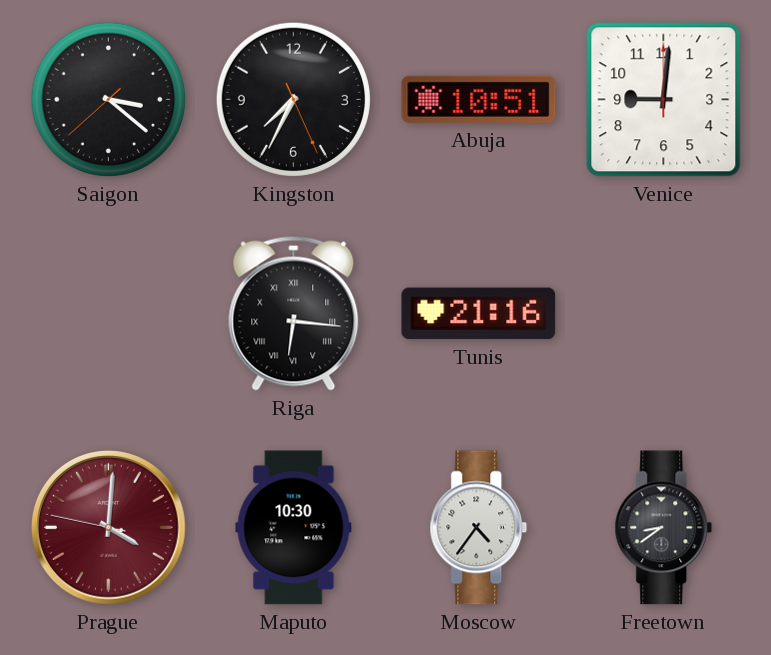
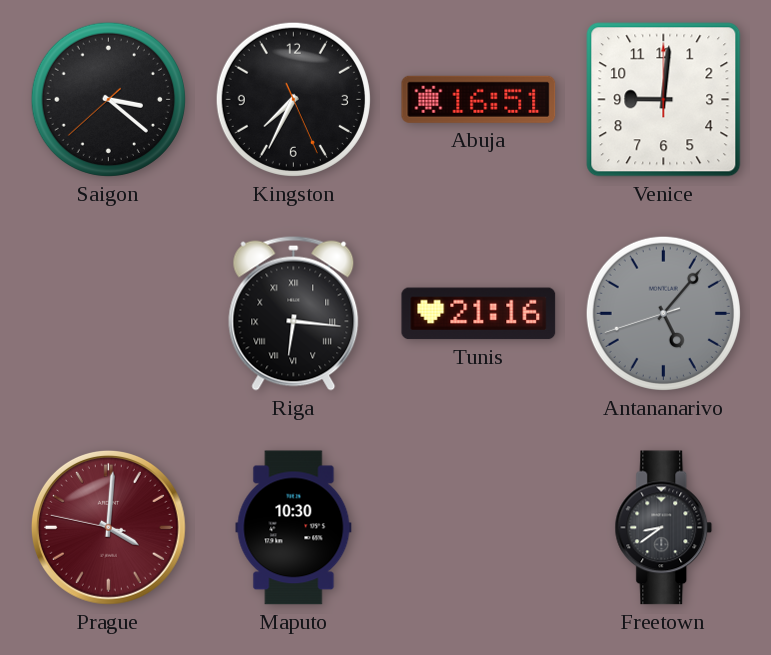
Abuja: 10:51 -> 16:51
Antananarivo: none -> 5:06
Moscow: 4:36 -> none
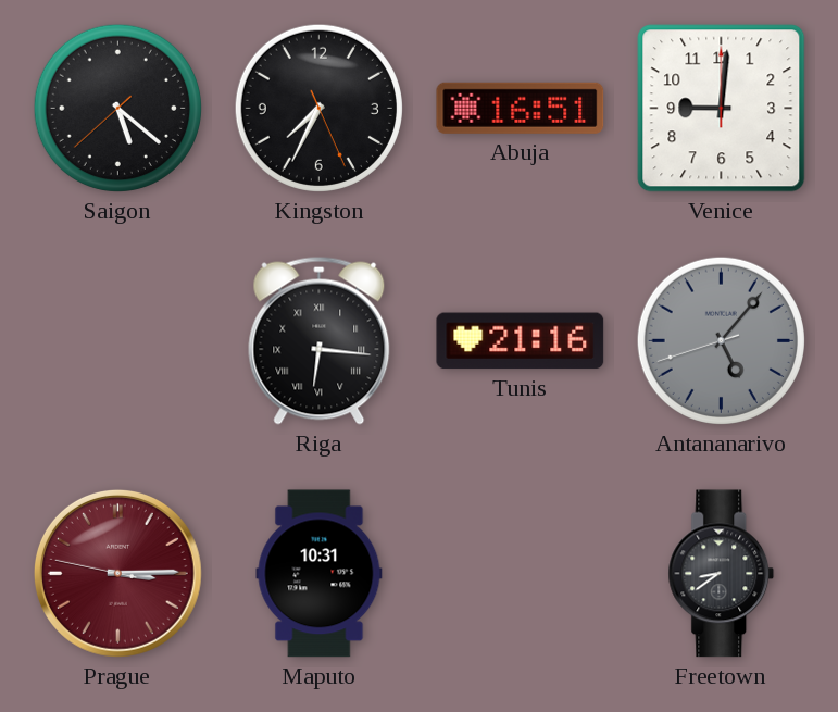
Saigon: 3:21 -> 5:21
Prague: 4:00 -> 3:14
Maputo: 10:30 -> 10:31
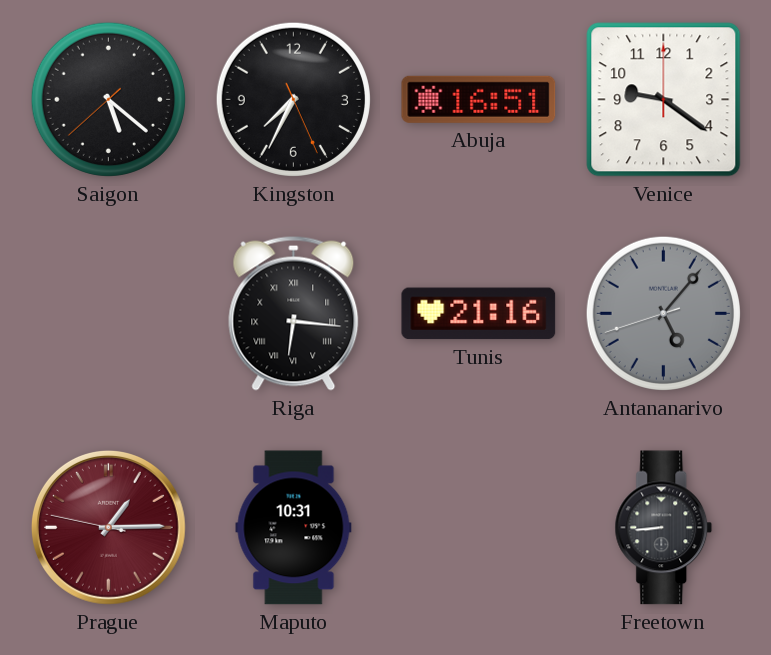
Venice: 9:01 -> 9:21
Prague: 3:14 -> 1:14
Freetown: 8:39 -> 8:44
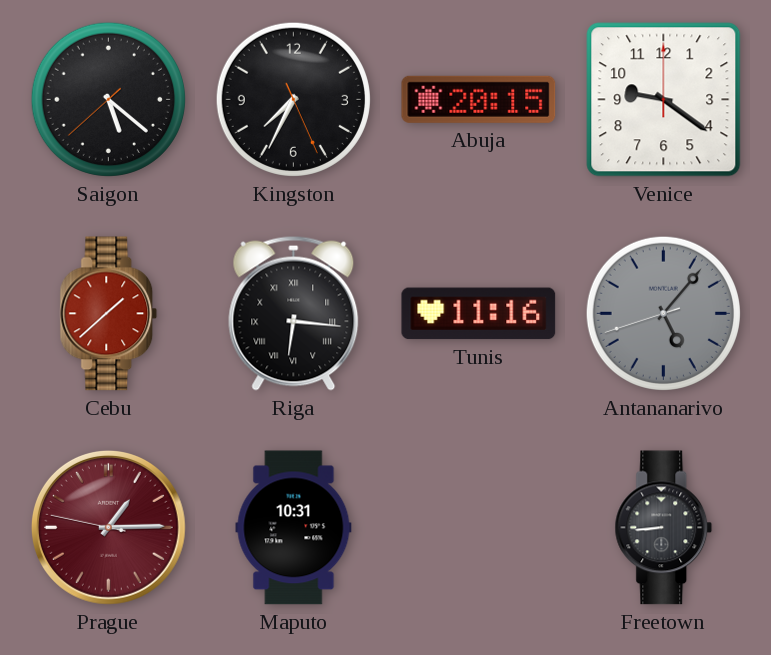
Abuja: 16:51 -> 20:15
Cebu: none -> 1:38
Tunis: 21:16 -> 11:16
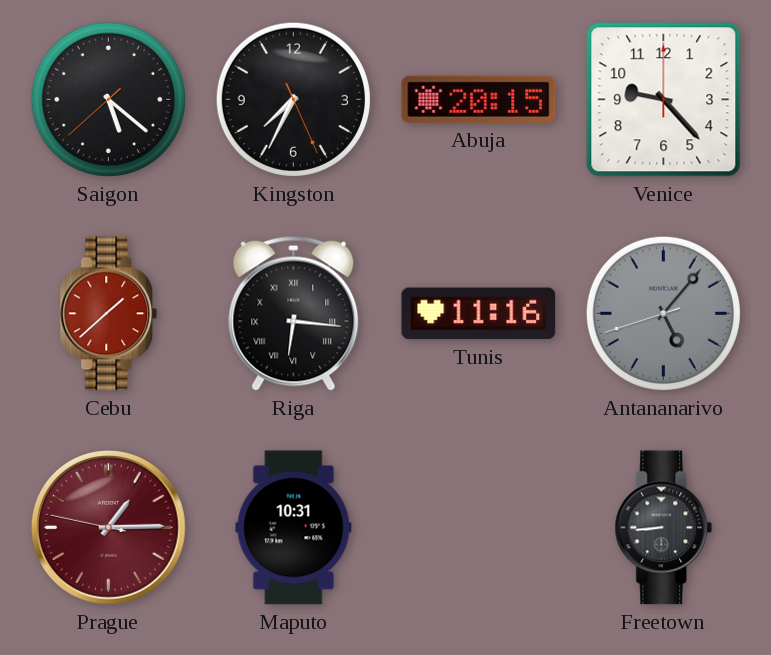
Venice: 9:21 -> 9:23
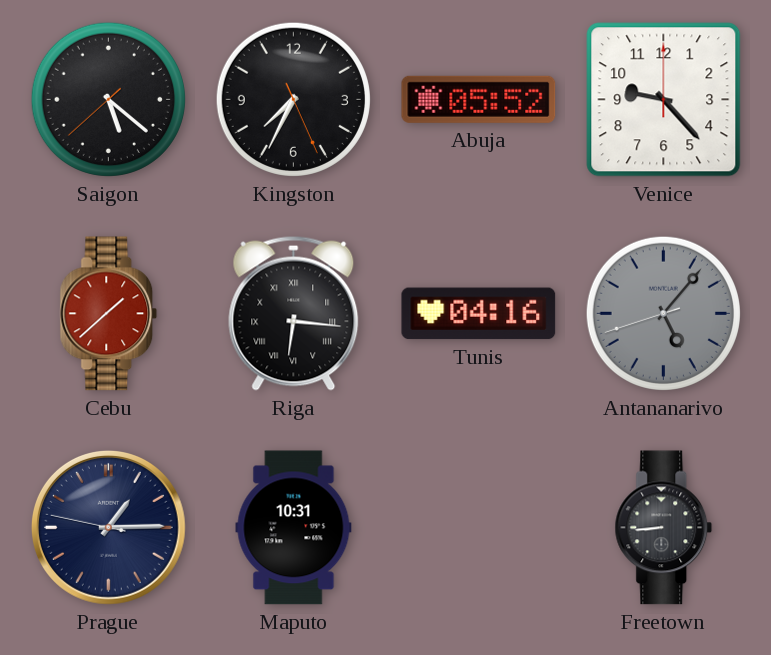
Abuja: 20:15 -> 05:52
Tunis: 11:16 -> 04:16
Prague dial: burgundy -> navy
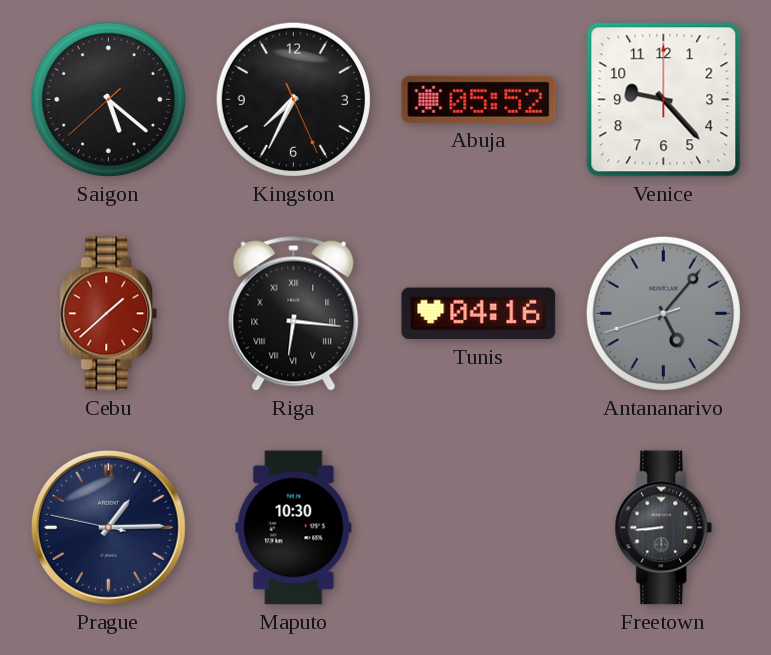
Maputo: 10:31 -> 10:30
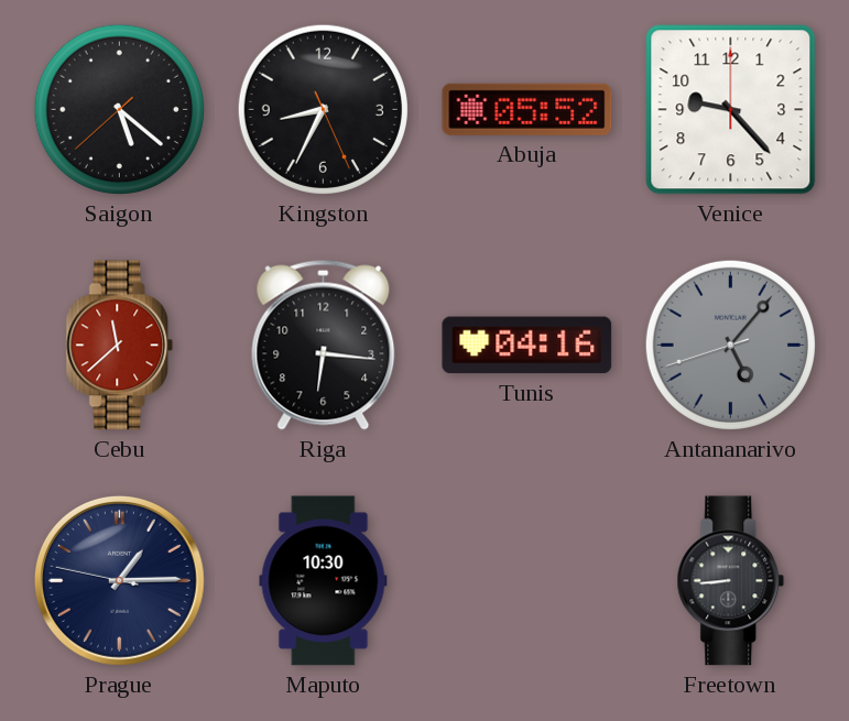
Kingston: 7:34 -> 8:34
Cebu: 1:38 -> 11:38
Riga numerals: Roman -> Arabic
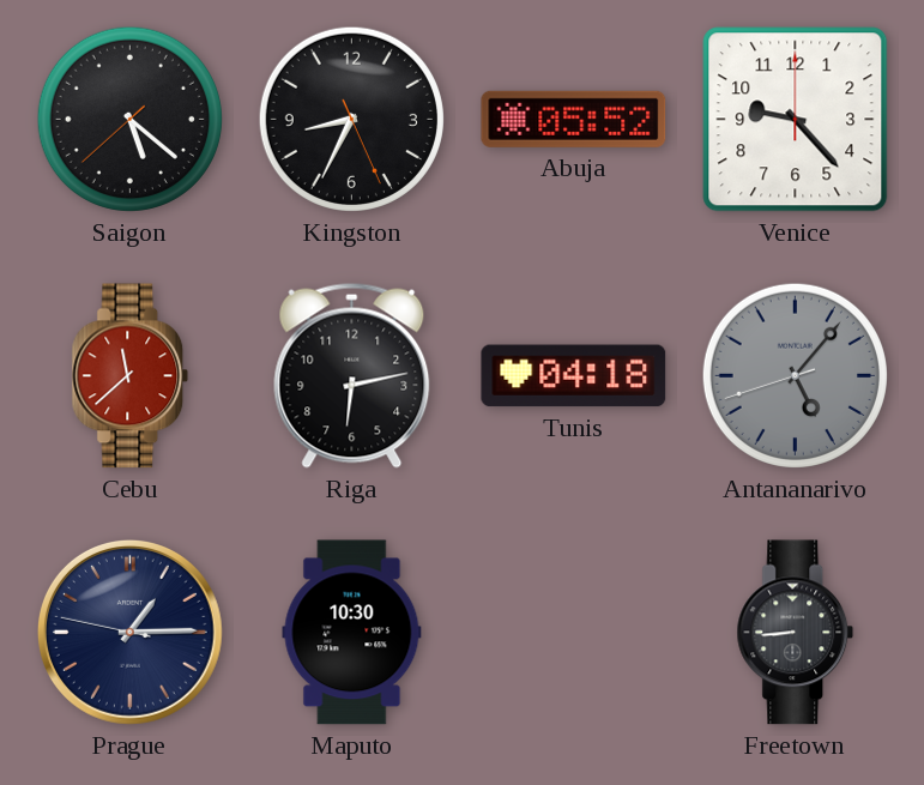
Riga: 6:16 -> 6:13
Tunis: 04:16 -> 04:18
